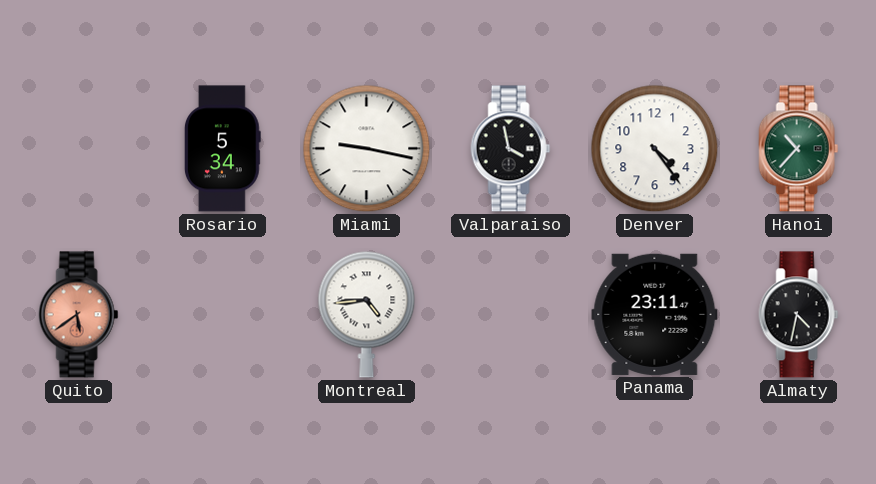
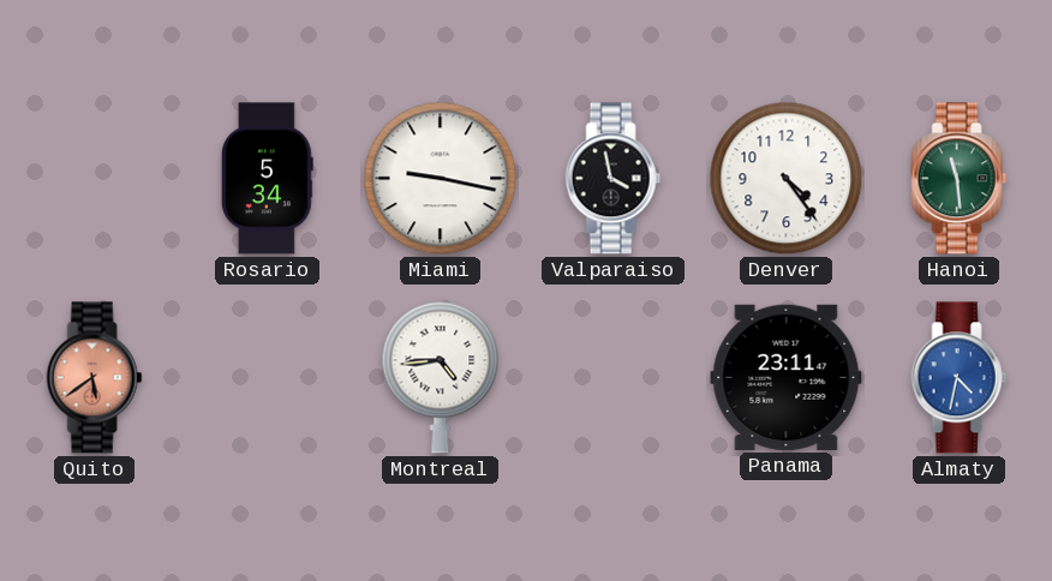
Hanoi: 10:37 -> 11:29
Almaty dial: black -> blue
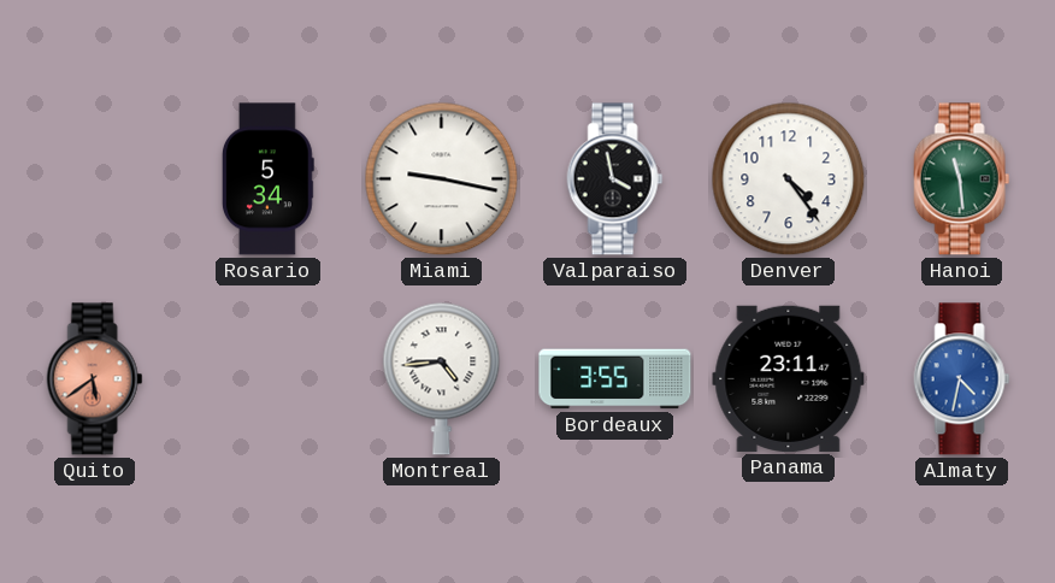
Bordeaux: none -> 3:55
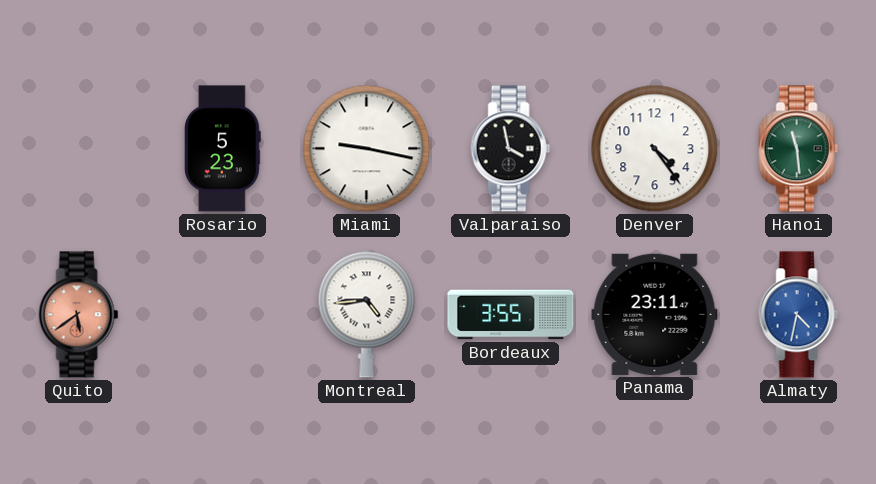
Rosario: 5:34 -> 5:23
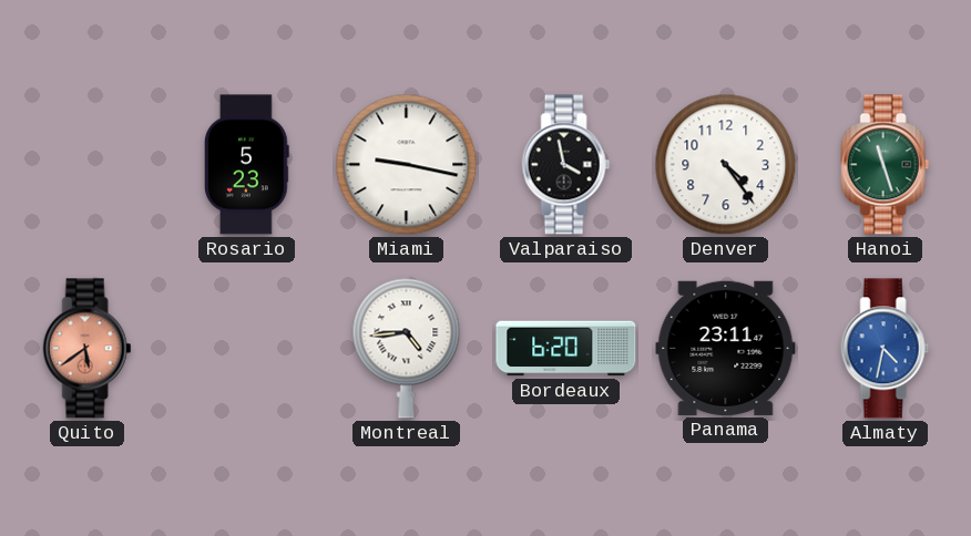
Hanoi: 11:29 -> 11:27
Bordeaux: 3:55 -> 6:20
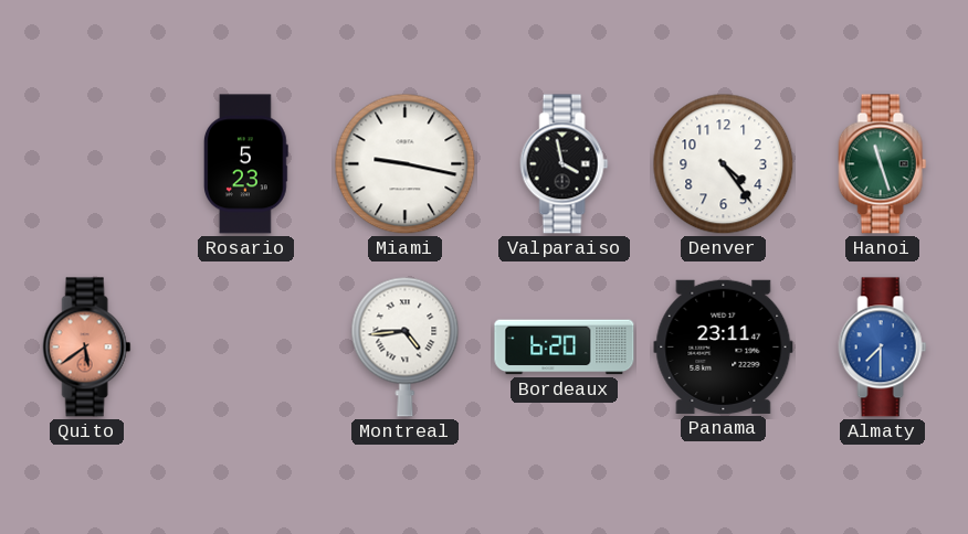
Almaty: 4:32 -> 7:30
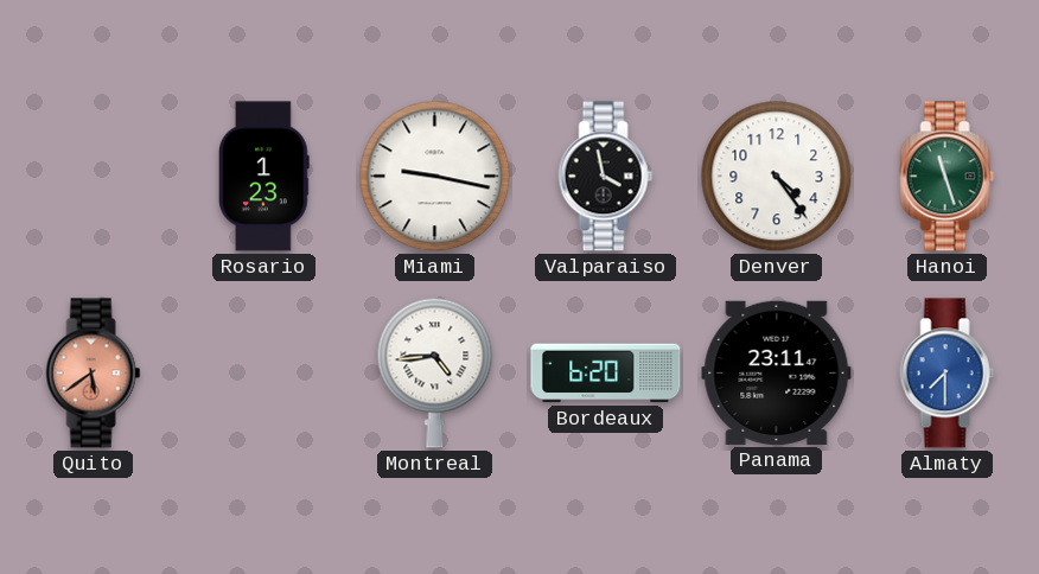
Rosario: 5:23 -> 1:23
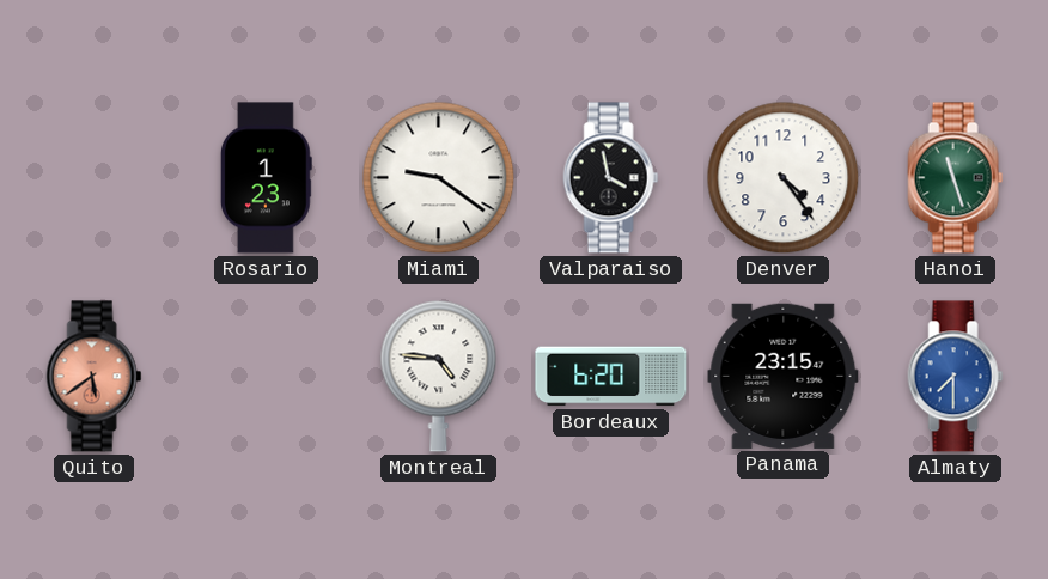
Miami: 9:17 -> 9:21
Montreal: 4:44 -> 4:46
Panama: 23:11 -> 23:15
